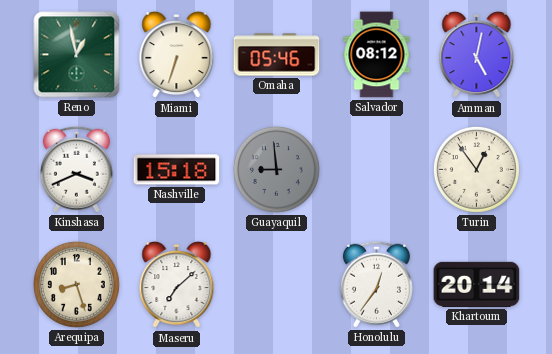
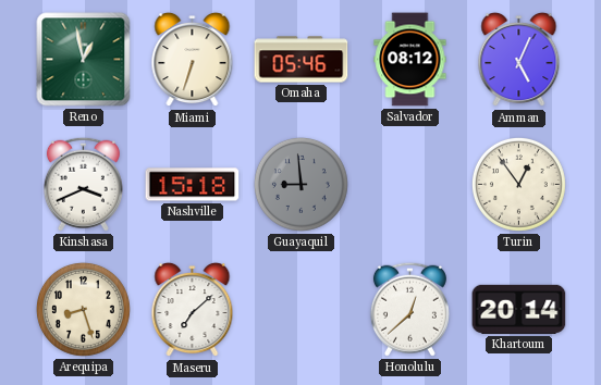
Amman: 5:02 -> 5:04
Honolulu: 12:36 -> 12:38
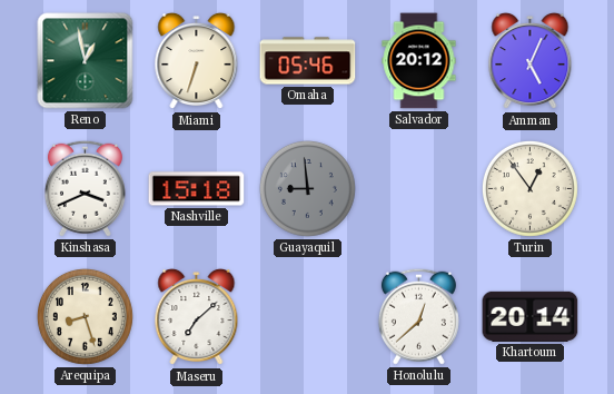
Salvador: 08:12 -> 20:12
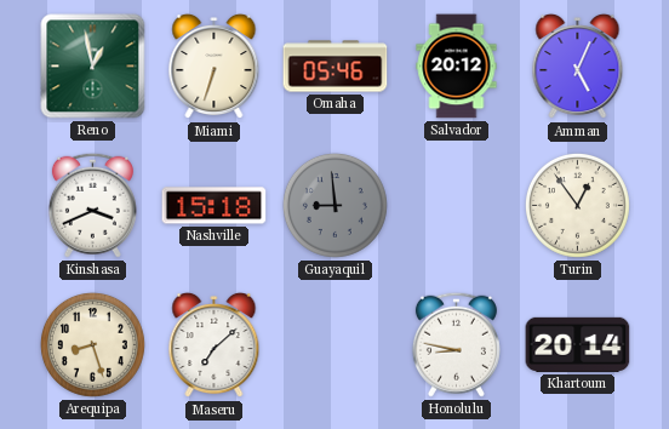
Honolulu: 12:38 -> 8:47
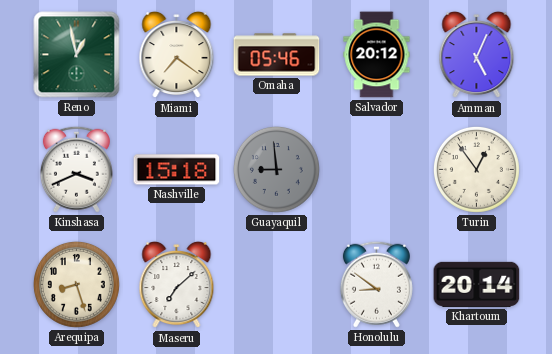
Miami: 6:33 -> 7:21
Honolulu: 8:47 -> 8:51
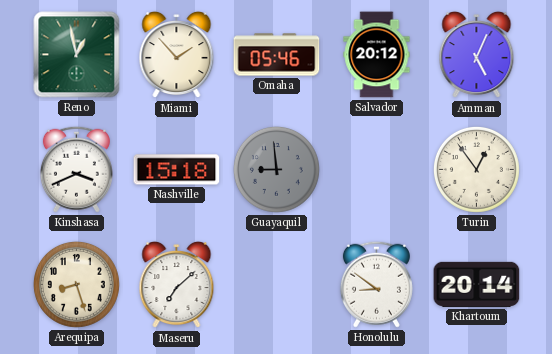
Miami: 7:21 -> 1:53
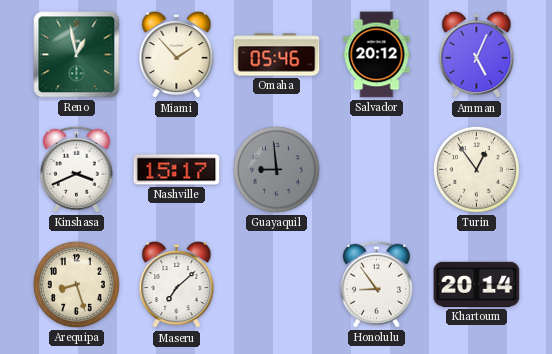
Nashville: 15:18 -> 15:17
Honolulu: 8:51 -> 8:54
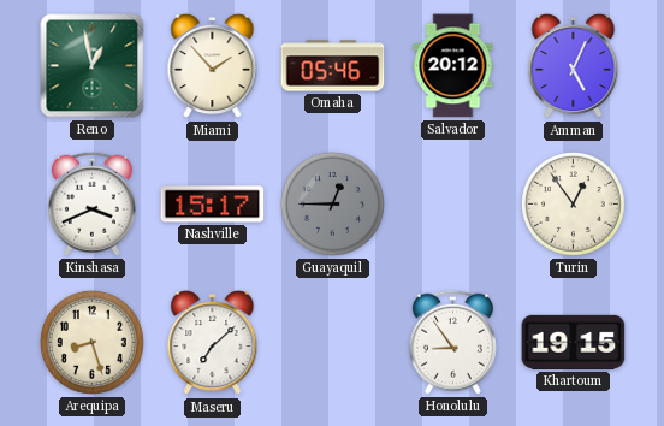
Guayaquil: 8:59 -> 12:45
Khartoum: 20:14 -> 19:15
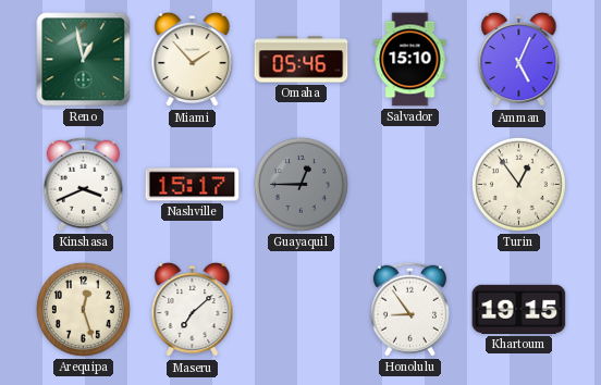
Salvador: 20:12 -> 15:10
Arequipa: 8:27 -> 12:27
